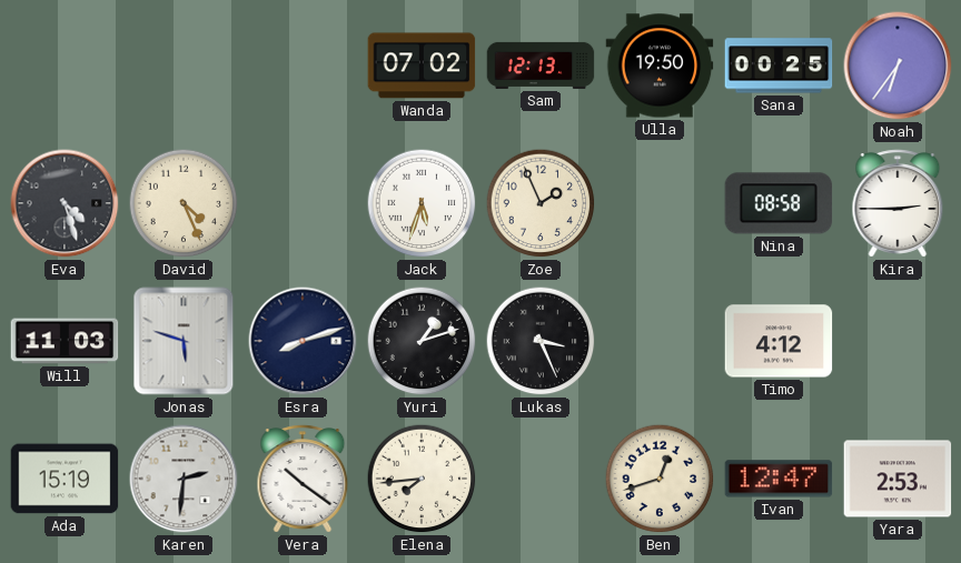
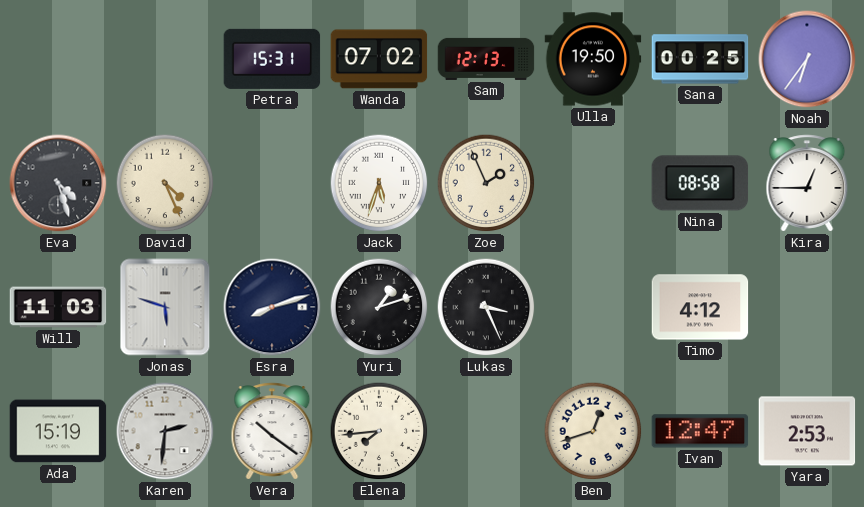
Petra: none -> 15:31
Kira: 2:45 -> 12:45
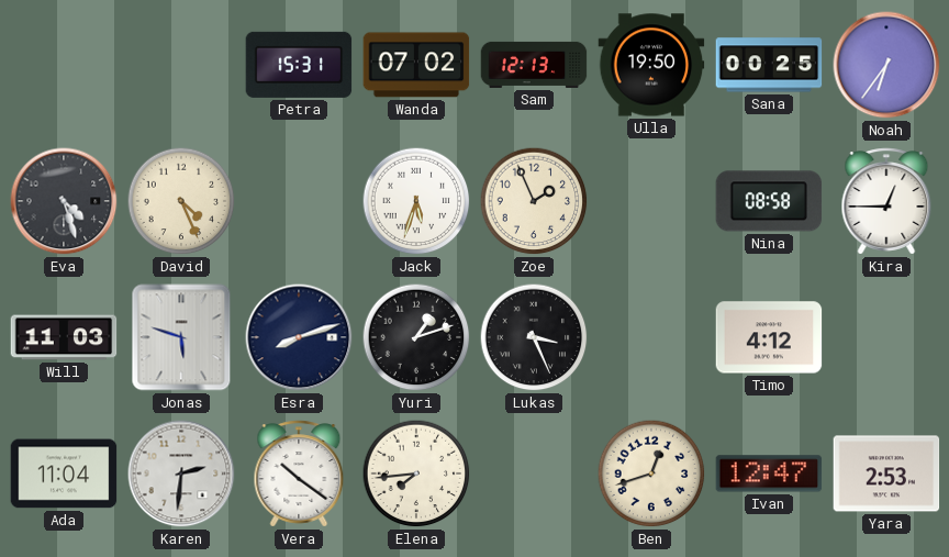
Ada: 15:19 -> 11:04
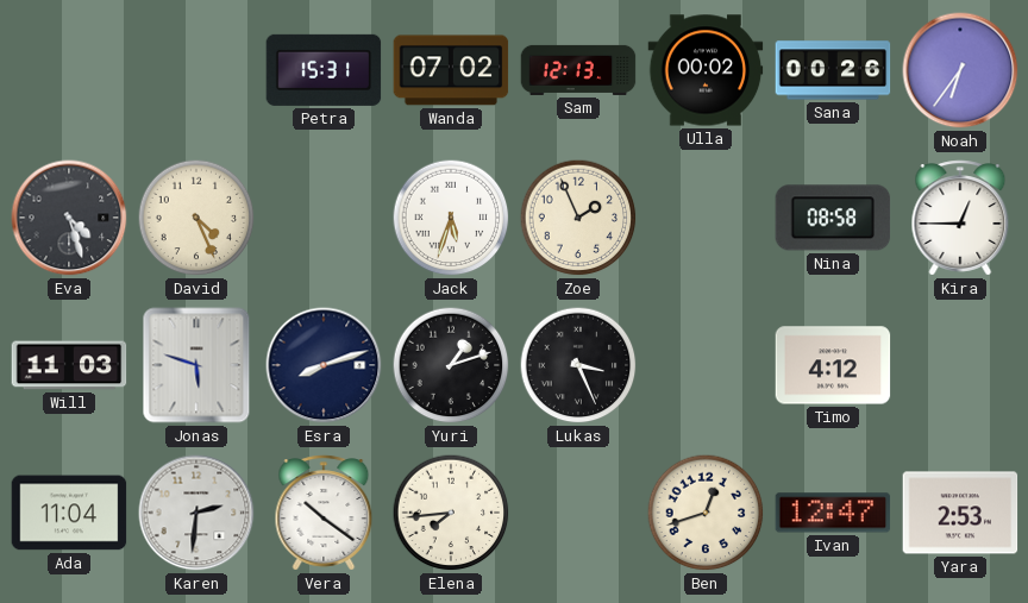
Ulla: 19:50 -> 00:02
Sana: 00:25 -> 00:26
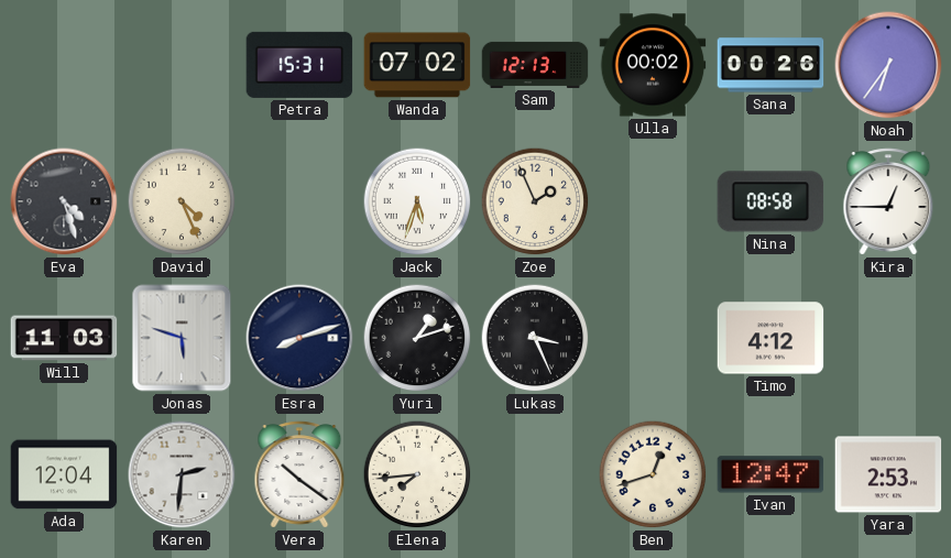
Ada: 11:04 -> 12:04
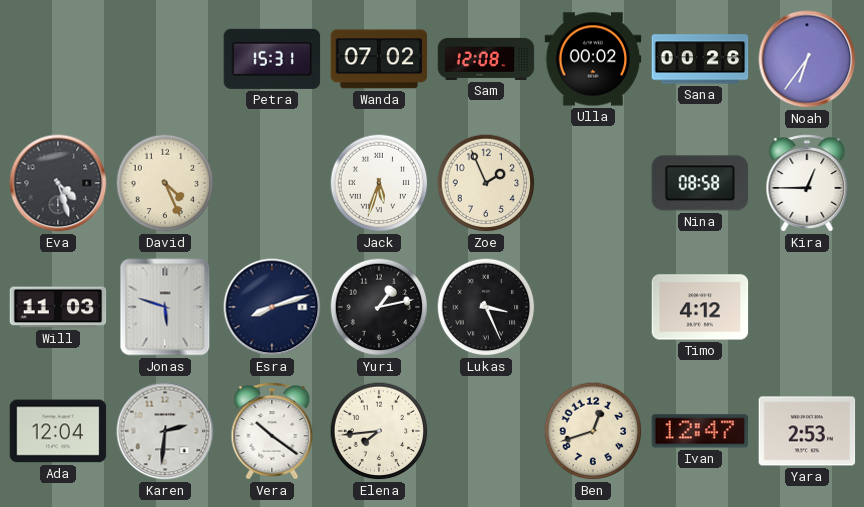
Sam: 12:13 -> 12:08
Yuri: 1:12 -> 1:13
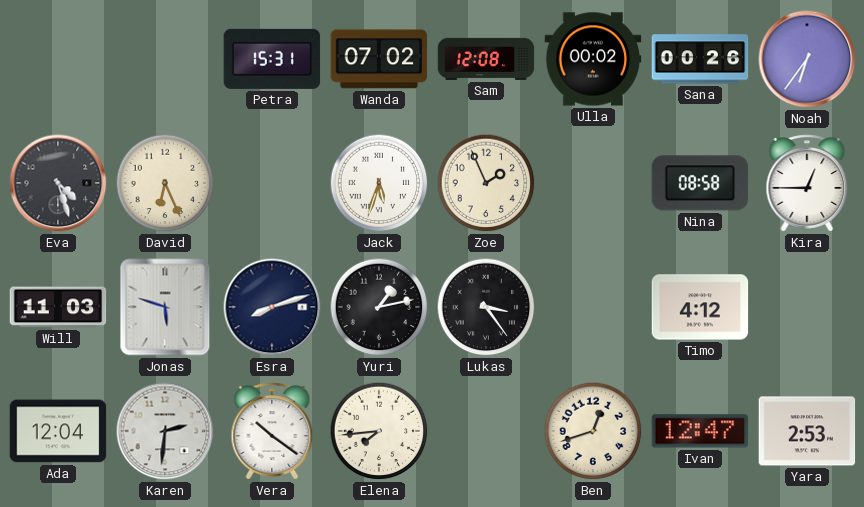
David: 4:26 -> 6:26
Lukas: 3:26 -> 3:24
